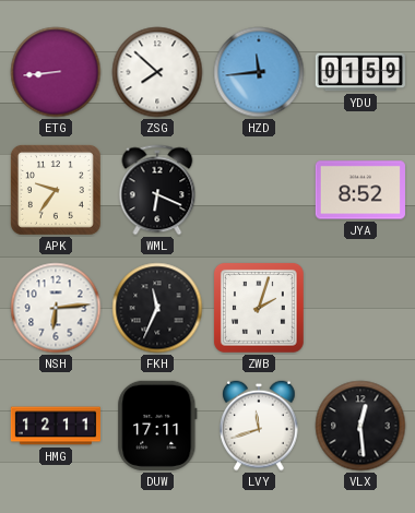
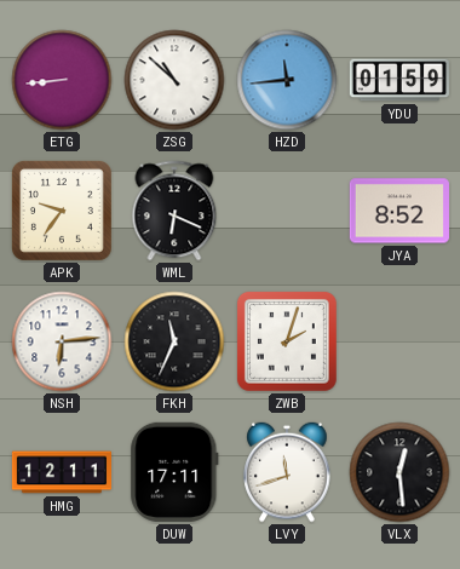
ZSG: 7:52 -> 10:52
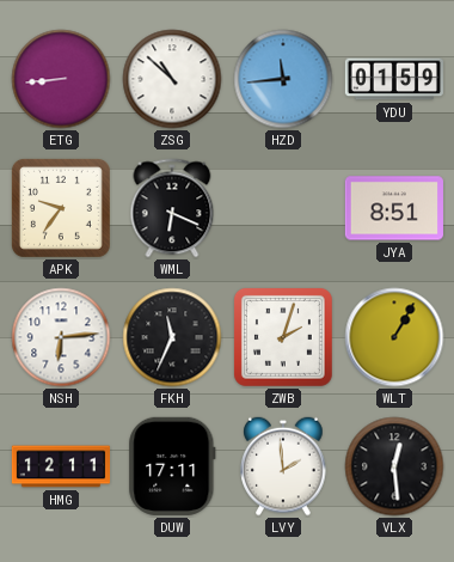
JYA: 8:52 -> 8:51
WLT: none -> 1:05
LVY: 11:42 -> 1:59
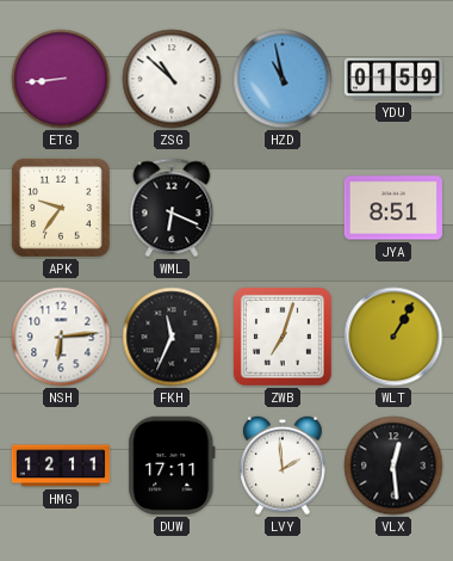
HZD: 11:44 -> 10:58
ZWB: 2:03 -> 7:03
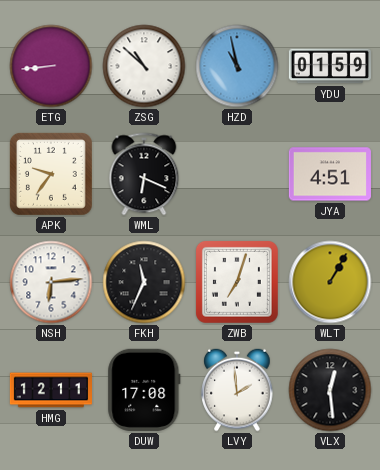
JYA: 8:51 -> 4:51
DUW: 17:11 -> 17:08
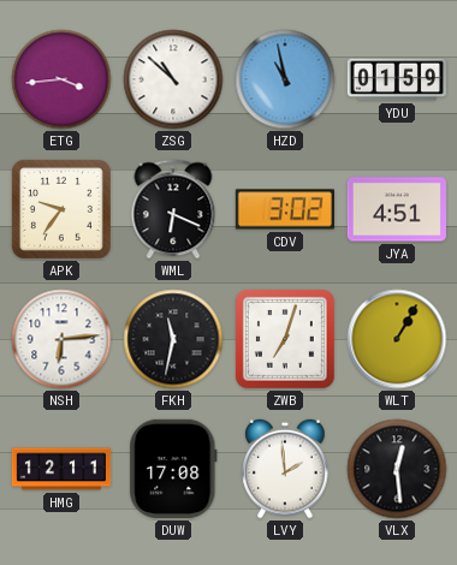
ETG: 8:44 -> 3:44
CDV: none -> 3:02
FKH: 11:34 -> 11:32
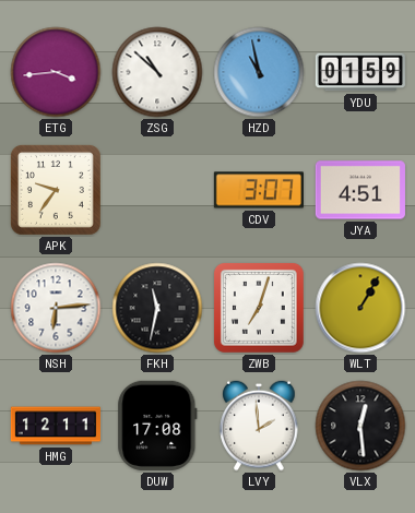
WML: 6:19 -> none
CDV: 3:02 -> 3:07
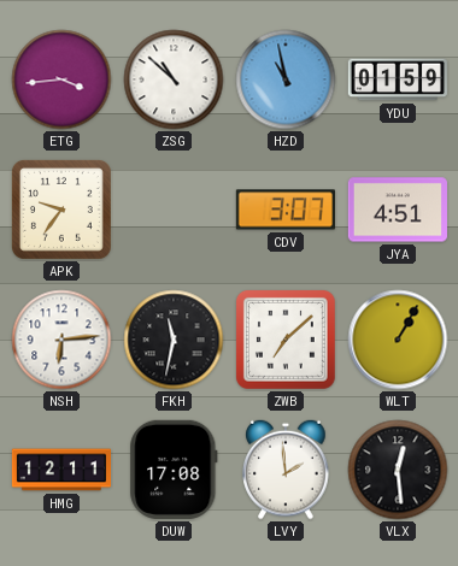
ZWB: 7:03 -> 7:08
